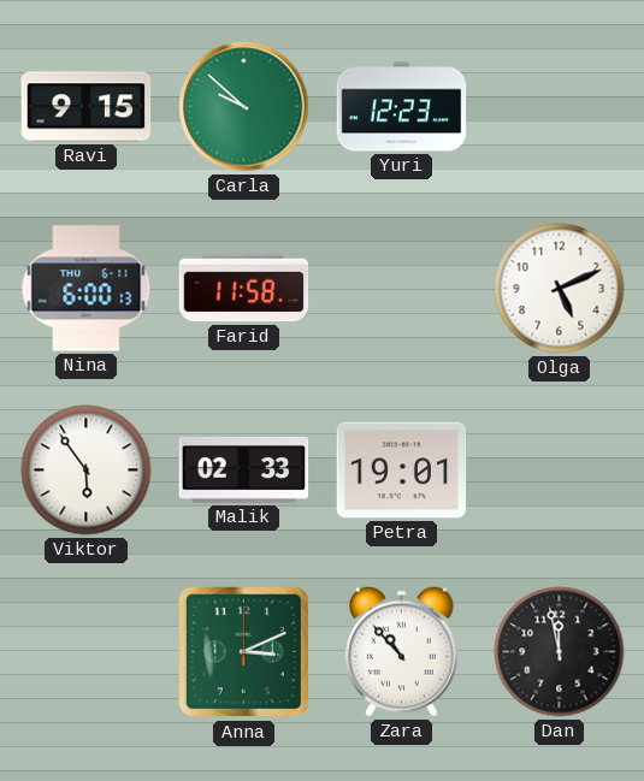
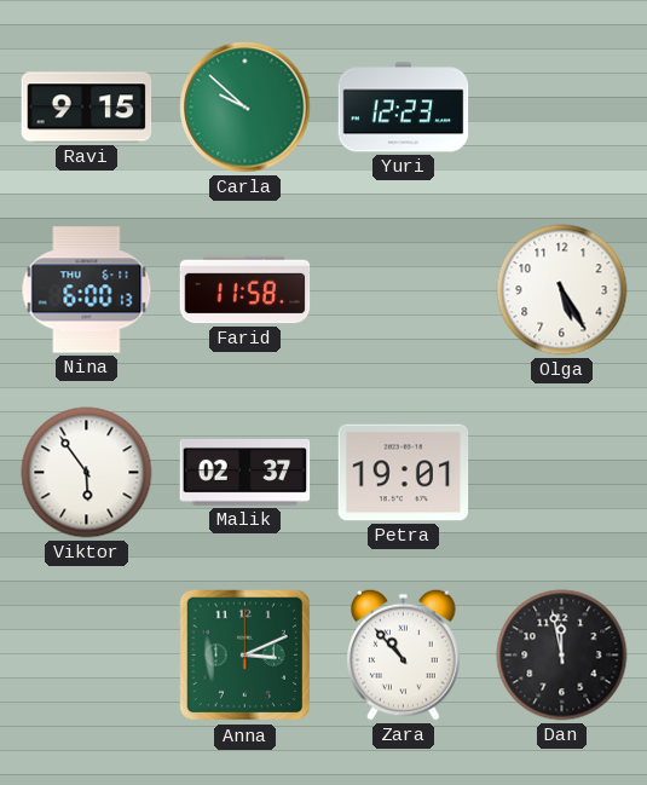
Olga: 5:11 -> 5:25
Malik: 02:33 -> 02:37
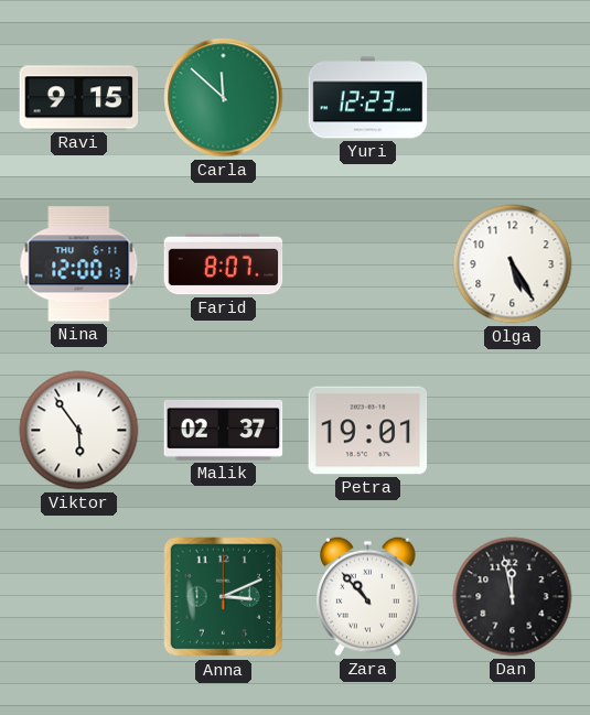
Carla: 9:52 -> 11:52
Nina: 6:00 -> 12:00
Farid: 11:58 -> 8:07
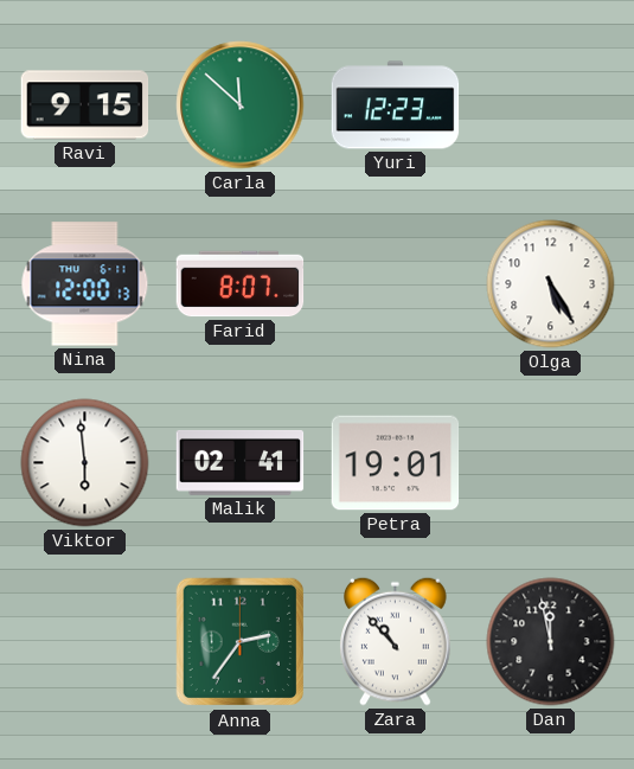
Viktor: 5:54 -> 5:59
Malik: 02:37 -> 02:41
Anna: 3:11 -> 2:36
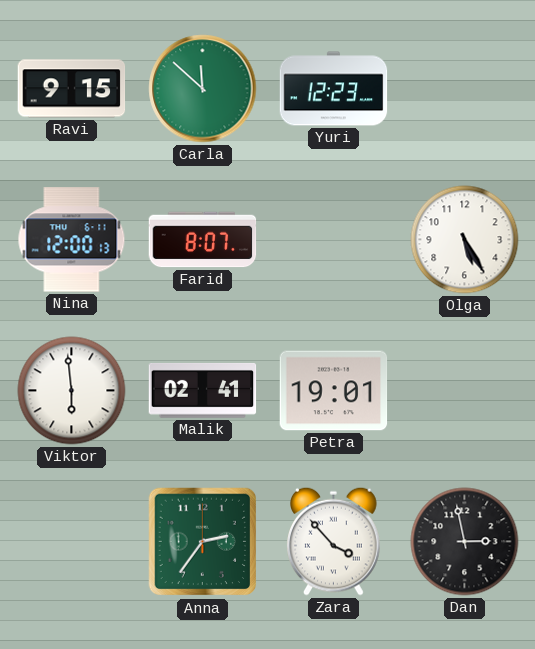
Zara: 10:53 -> 3:53
Dan: 11:58 -> 2:58
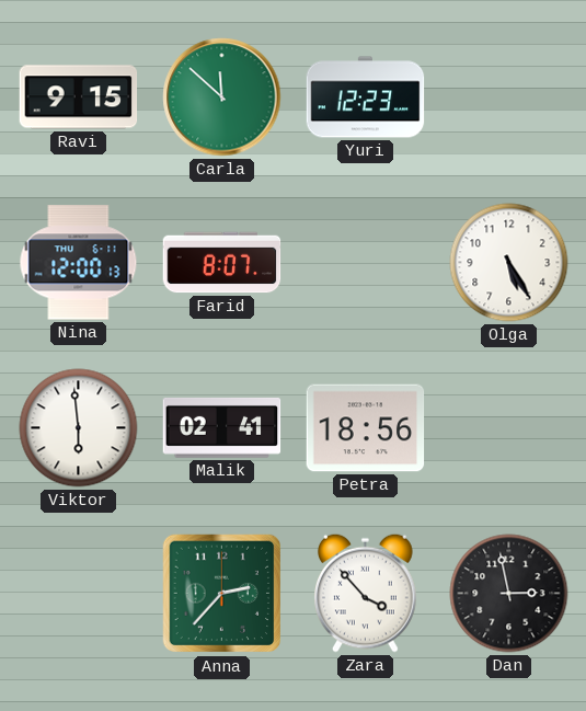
Petra: 19:01 -> 18:56
Anna: 2:36 -> 2:37
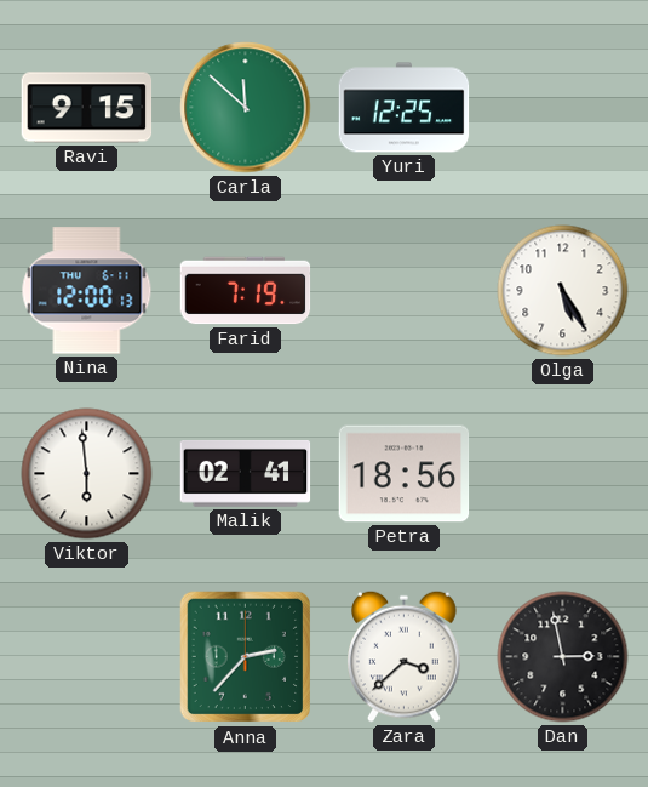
Yuri: 12:23 -> 12:25
Farid: 8:07 -> 7:19
Zara: 3:53 -> 3:38
